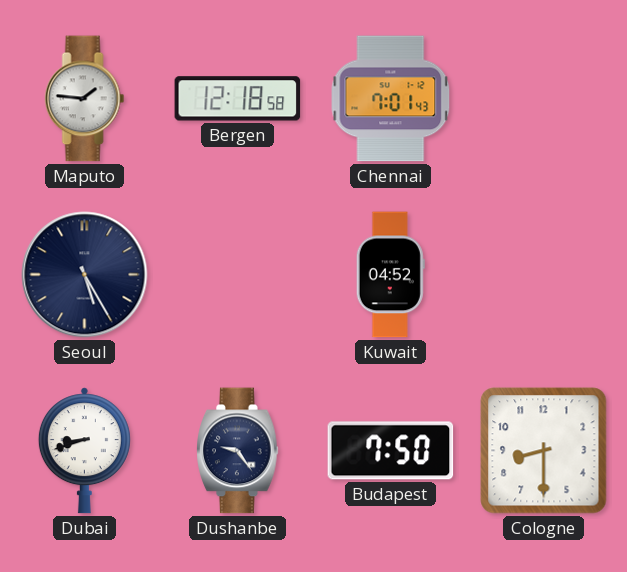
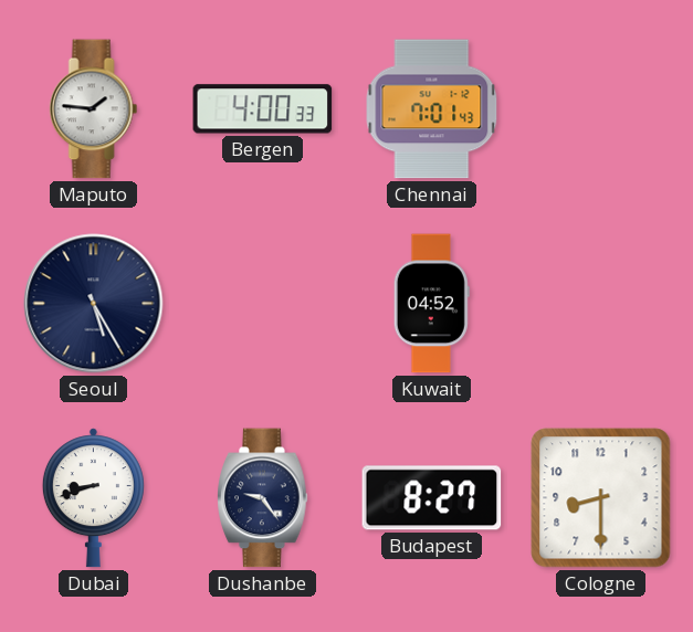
Bergen: 12:18 -> 4:00
Budapest: 7:50 -> 8:27
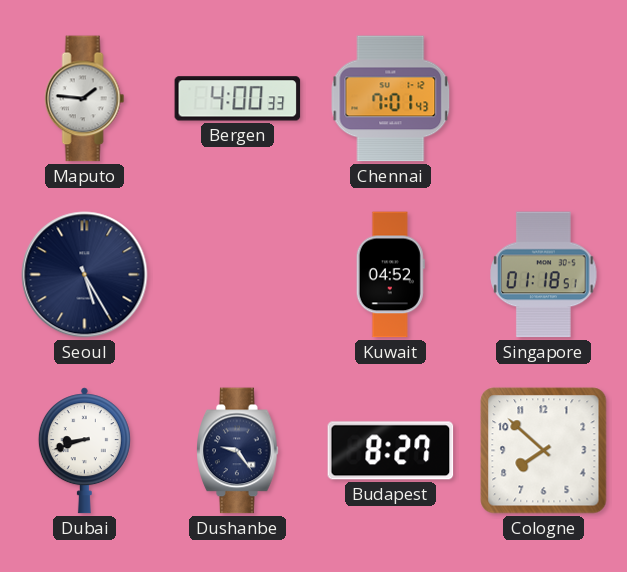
Singapore: none -> 01:18
Cologne: 8:30 -> 7:52
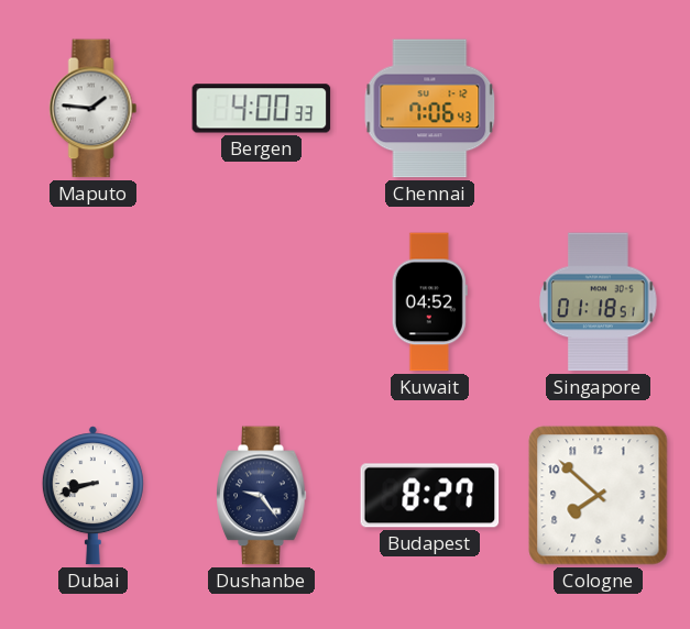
Chennai: 7:01 -> 7:06
Seoul: 5:25 -> none
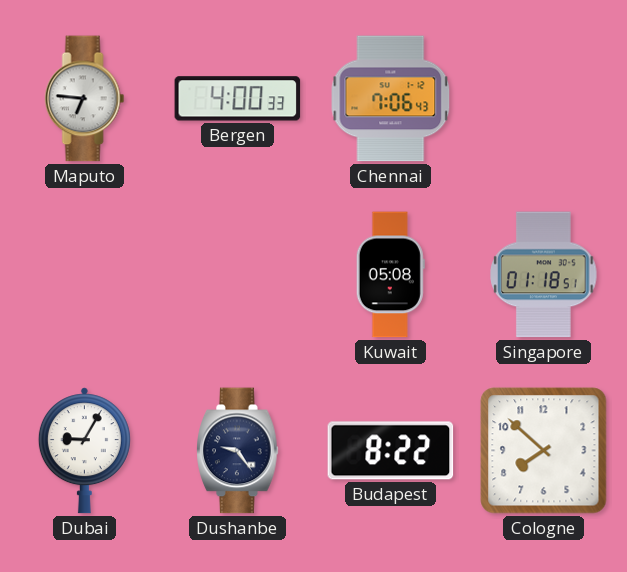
Maputo: 1:46 -> 6:46
Kuwait: 04:52 -> 05:08
Dubai: 8:42 -> 9:05
Budapest: 8:27 -> 8:22
